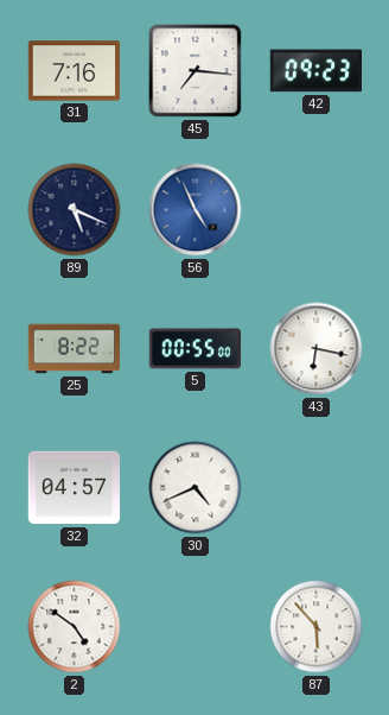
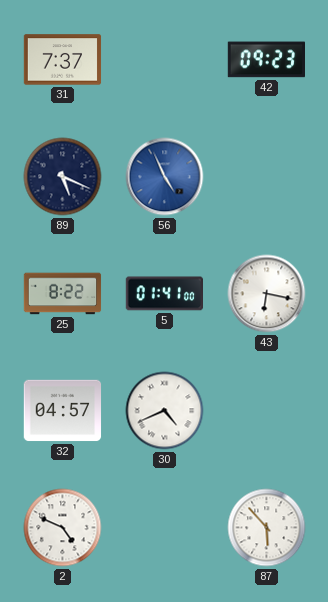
31: 7:16 -> 7:37
45: 7:16 -> none
5: 00:55 -> 01:41
2: 4:51 -> 4:49
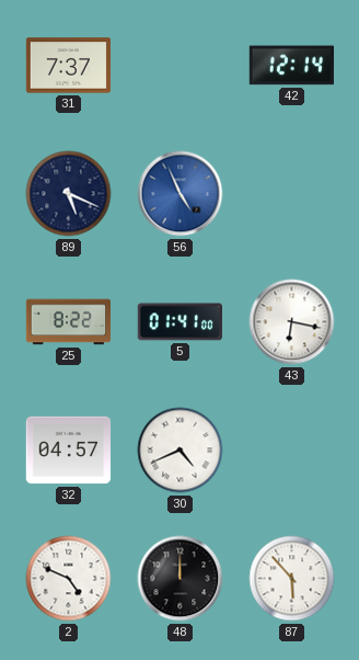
42: 09:23 -> 12:14
48: none -> 12:00
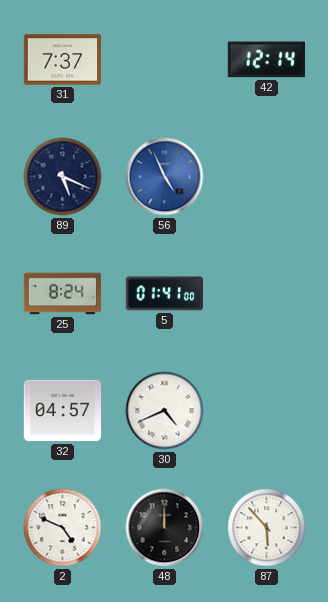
25: 8:22 -> 8:24
43: 6:17 -> none
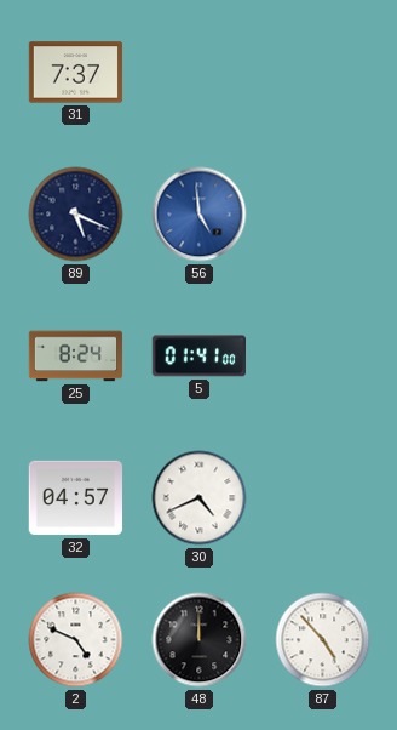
42: 12:14 -> none
56: 4:56 -> 4:59
87: 5:53 -> 4:53
